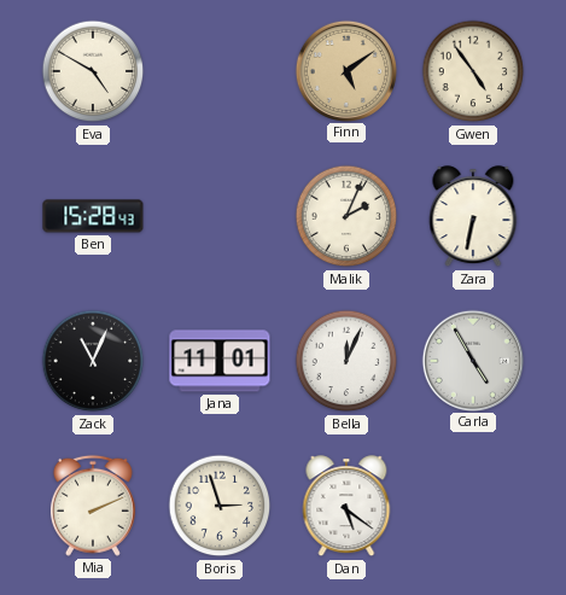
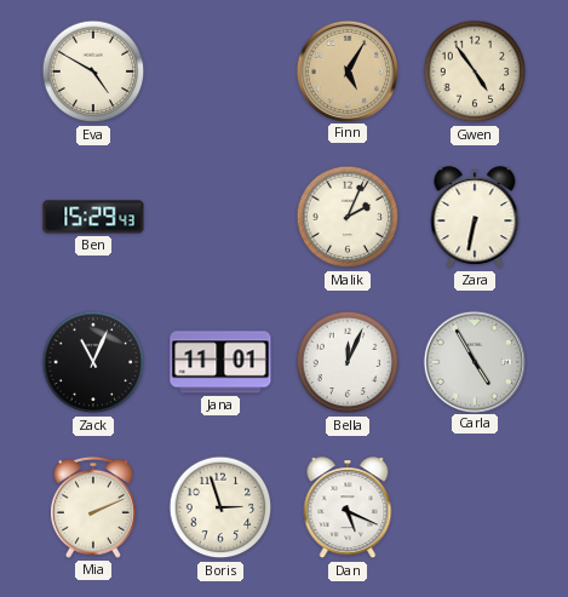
Finn: 5:09 -> 5:05
Ben: 15:28 -> 15:29
Dan: 5:21 -> 5:19
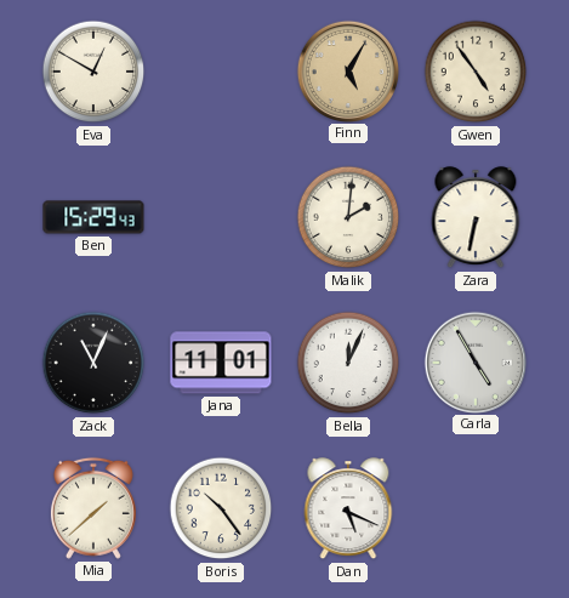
Eva: 4:50 -> 12:50
Malik: 2:04 -> 2:01
Mia: 2:11 -> 1:38
Boris: 2:57 -> 10:24
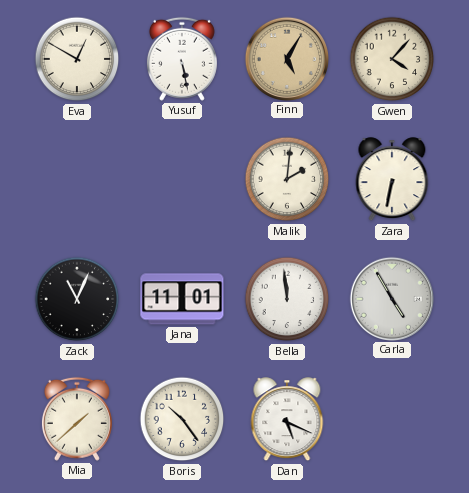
Yusuf: none -> 5:28
Gwen: 4:54 -> 4:07
Ben: 15:29 -> none
Bella: 12:04 -> 11:59
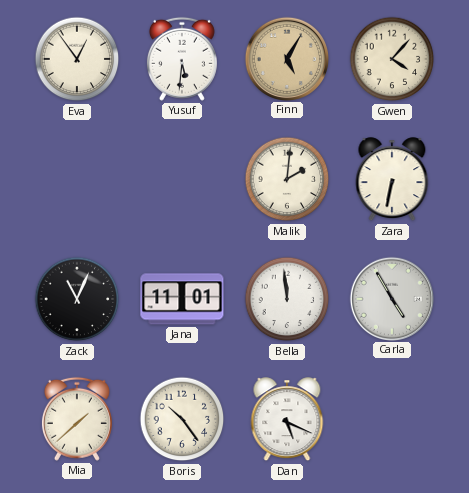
Eva: 12:50 -> 12:54
Yusuf: 5:28 -> 5:31
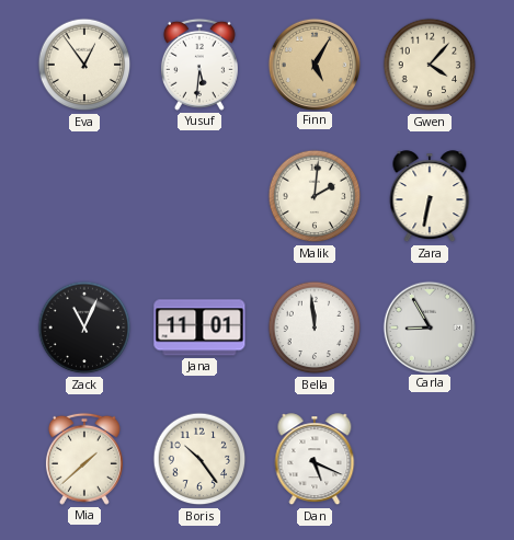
Carla: 4:55 -> 8:55
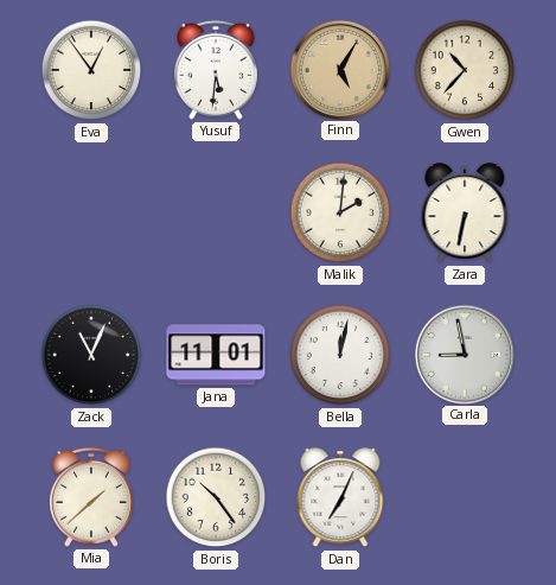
Gwen: 4:07 -> 10:37
Bella: 11:59 -> 12:02
Carla: 8:55 -> 8:58
Dan: 5:19 -> 7:04
